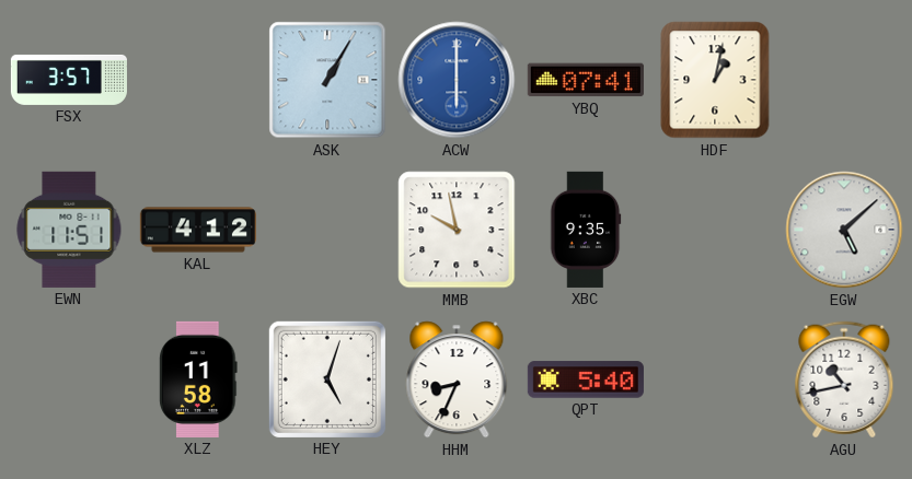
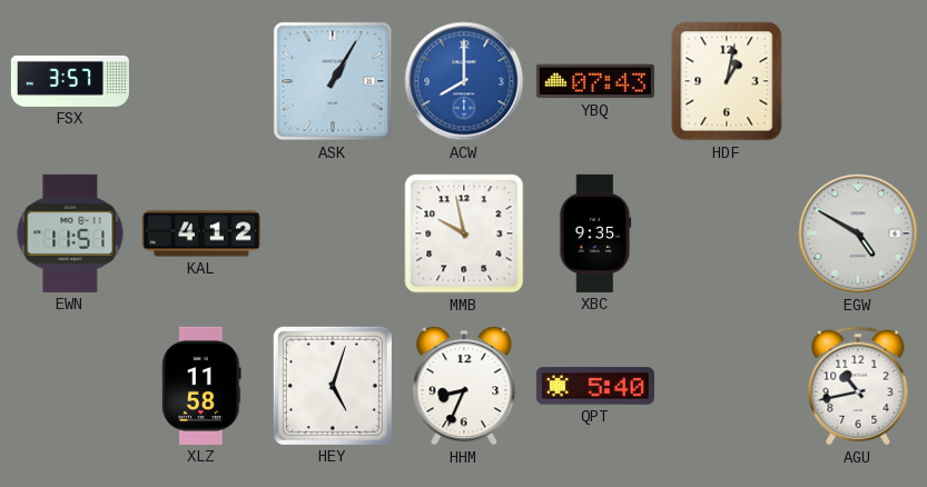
ACW: 6:00 -> 8:00
YBQ: 07:41 -> 07:43
EGW: 5:08 -> 4:50
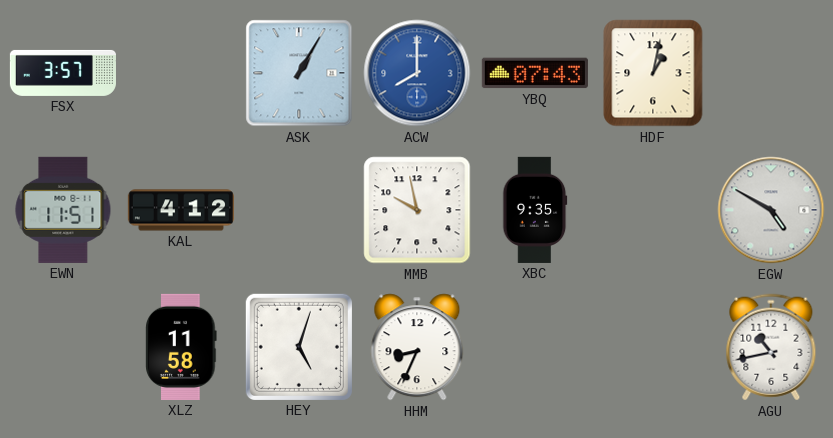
QPT: 5:40 -> none
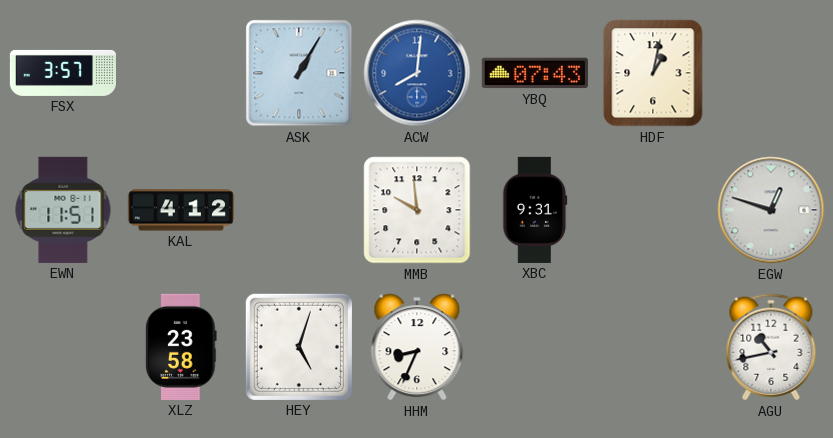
ACW: 8:00 -> 8:01
MMB: 9:58 -> 9:59
XBC: 9:35 -> 9:31
EGW: 4:50 -> 12:48
XLZ: 11:58 -> 23:58
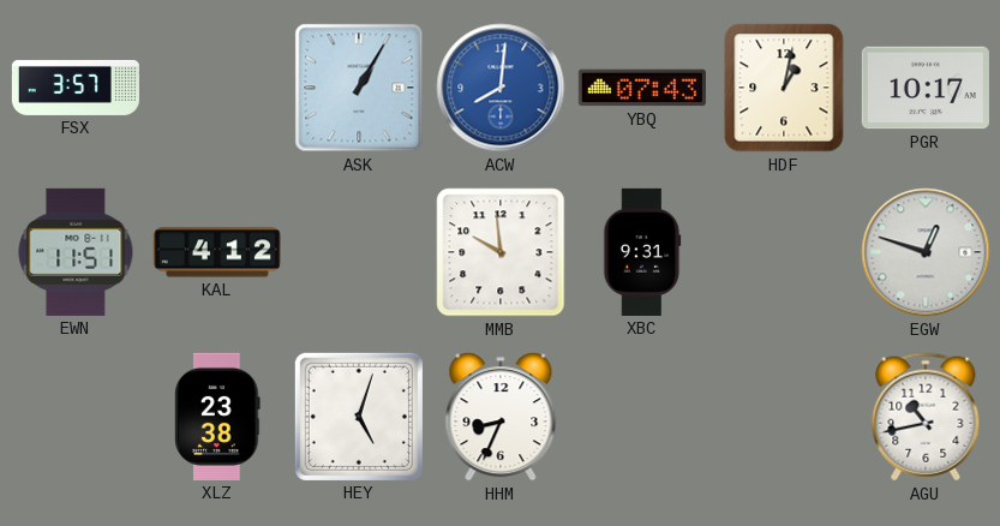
PGR: none -> 10:17
XLZ: 23:58 -> 23:38
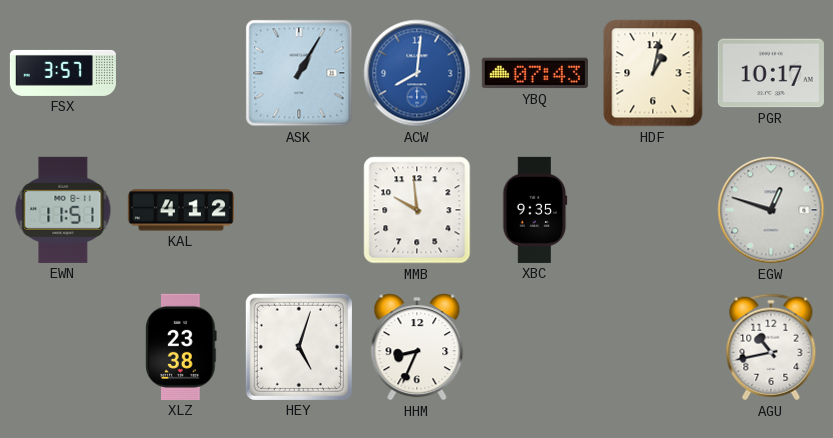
XBC: 9:31 -> 9:35
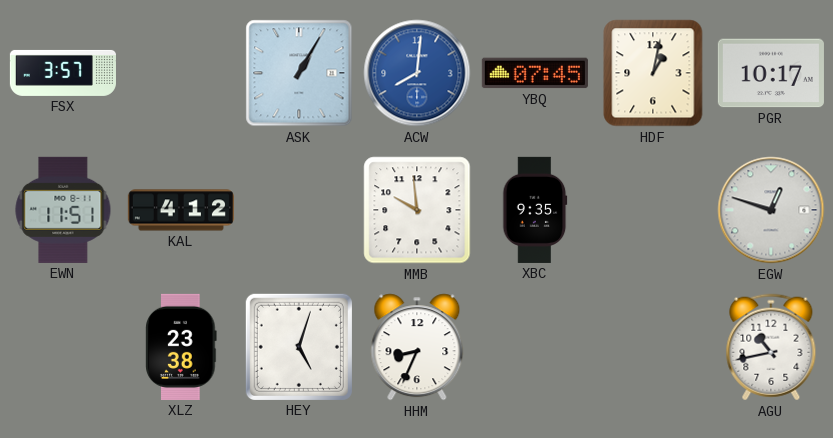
YBQ: 07:43 -> 07:45
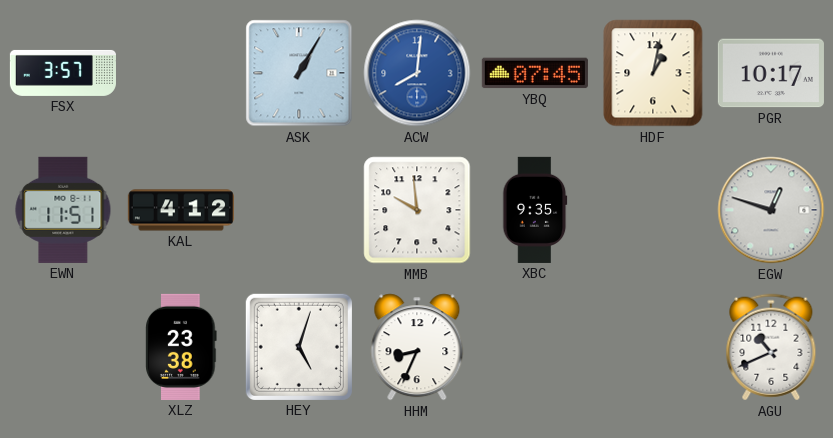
AGU: 10:43 -> 10:41
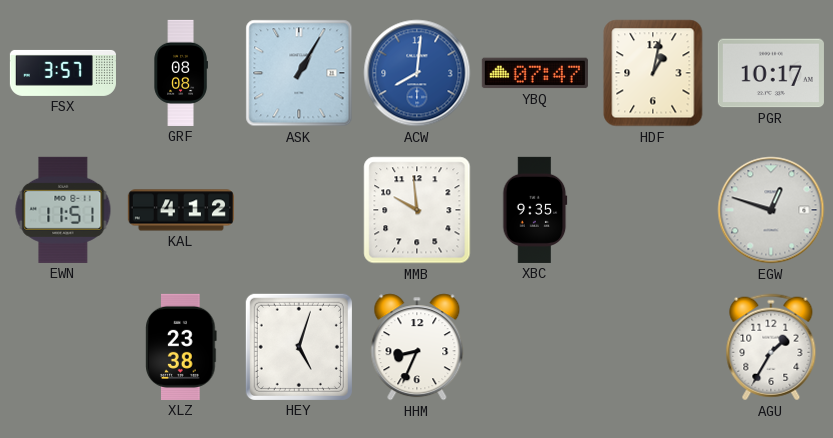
GRF: none -> 08:08
YBQ: 07:45 -> 07:47
AGU: 10:41 -> 1:35
